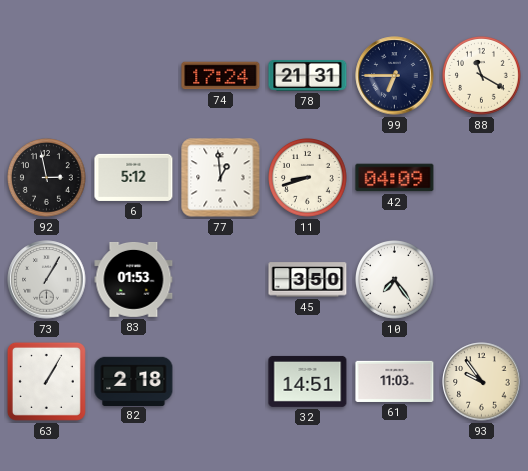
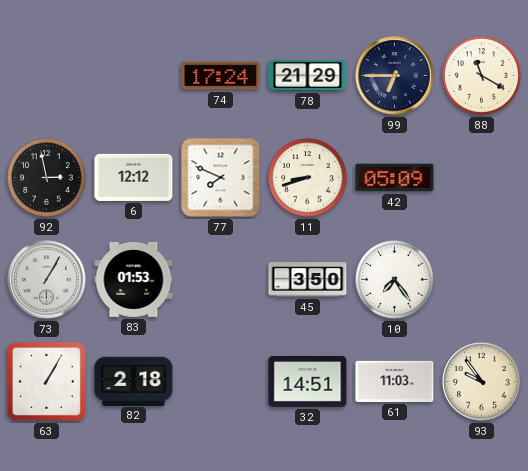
78: 21:31 -> 21:29
6: 5:12 -> 12:12
77: 12:59 -> 7:49
42: 04:09 -> 05:09
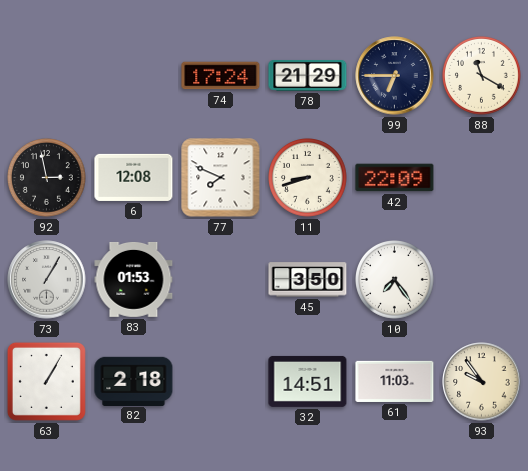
6: 12:12 -> 12:08
42: 05:09 -> 22:09
